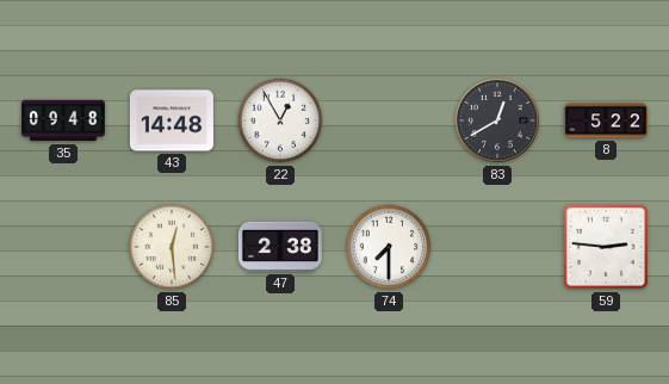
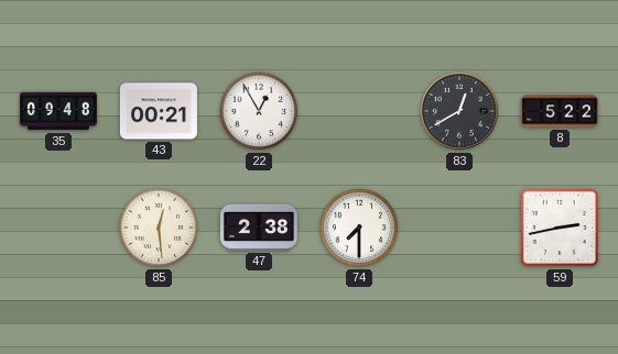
43: 14:48 -> 00:21
59: 2:46 -> 2:43
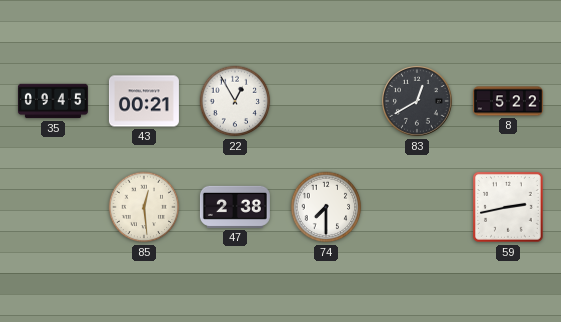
35: 09:48 -> 09:45
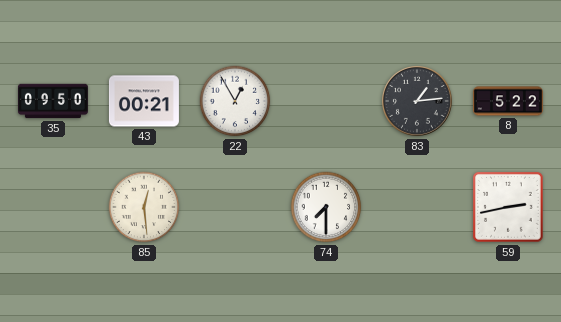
35: 09:45 -> 09:50
83: 12:40 -> 1:14
47: 2:38 -> none
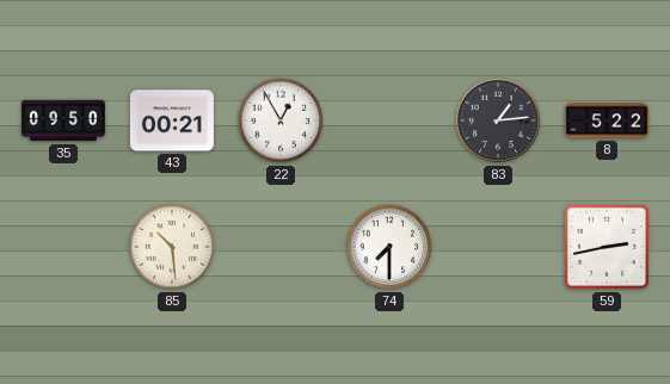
85: 12:29 -> 10:29
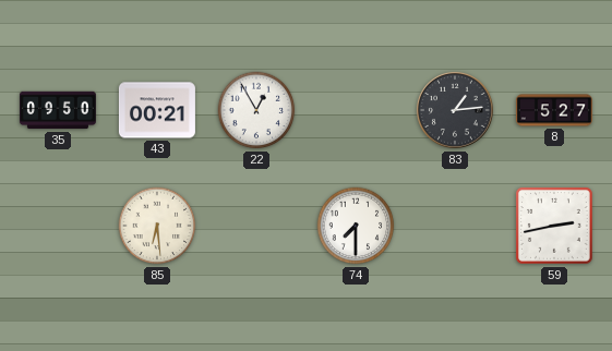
8: 5:22 -> 5:27
85: 10:29 -> 6:29
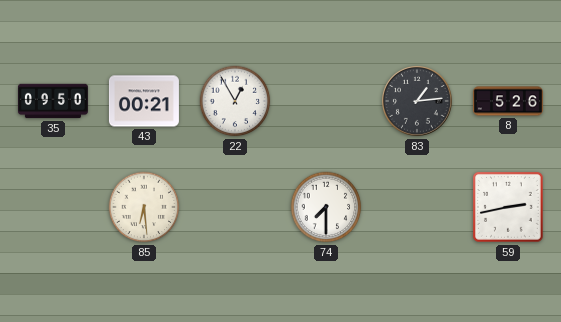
8: 5:27 -> 5:26
